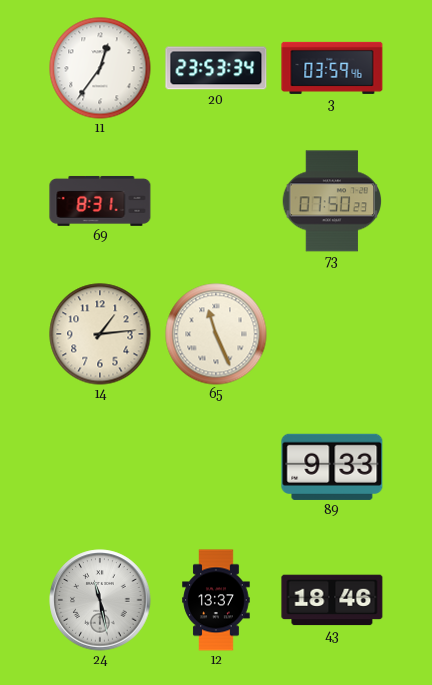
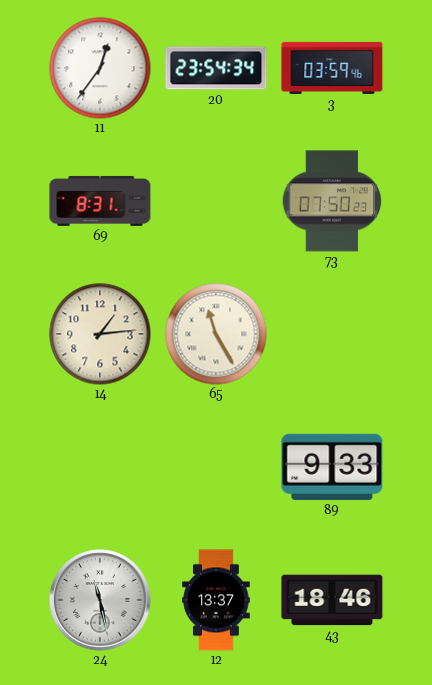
20: 23:53 -> 23:54
65: 11:26 -> 11:25
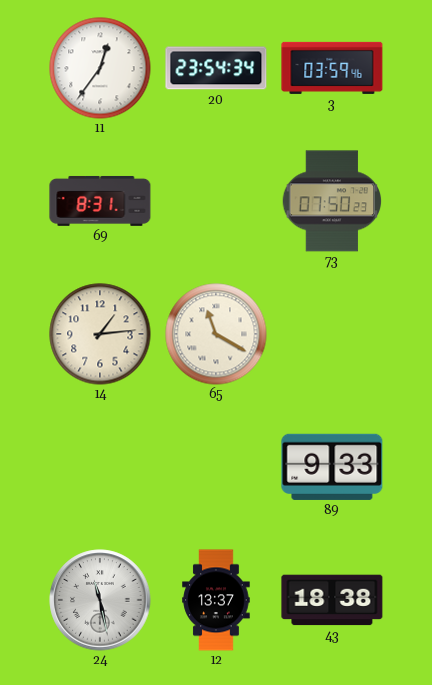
65: 11:25 -> 11:20
43: 18:46 -> 18:38
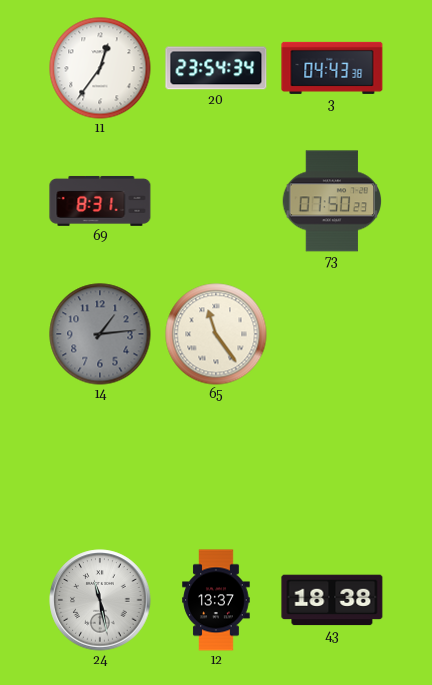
3: 03:59 -> 04:43
14 dial: cream -> grey
65: 11:20 -> 11:24
89: 9:33 -> none
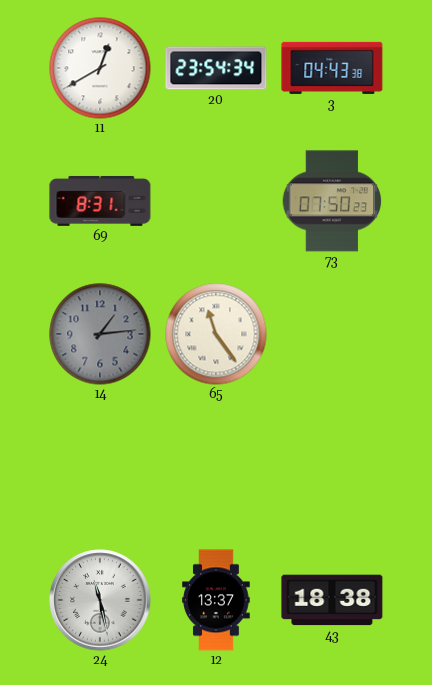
11: 12:36 -> 12:40
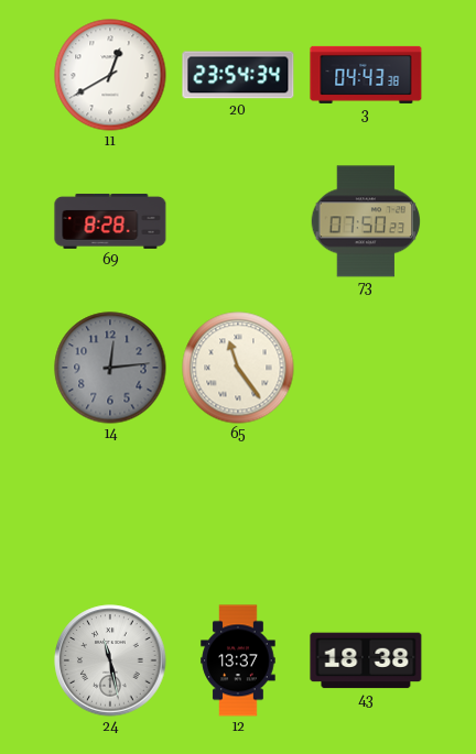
69: 8:31 -> 8:28
14: 1:14 -> 12:14
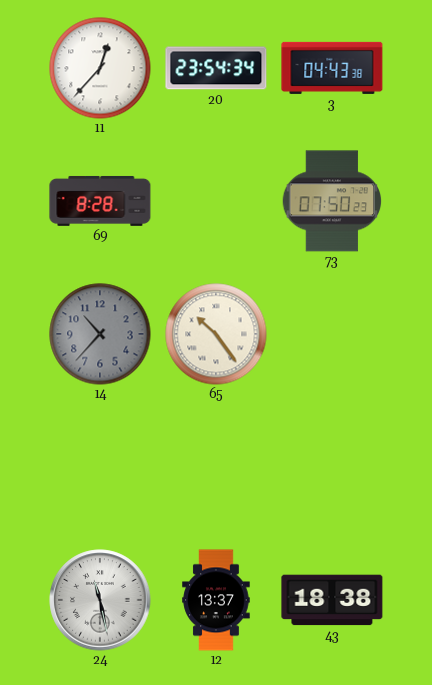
11: 12:40 -> 12:37
14: 12:14 -> 10:37
65: 11:24 -> 10:24
